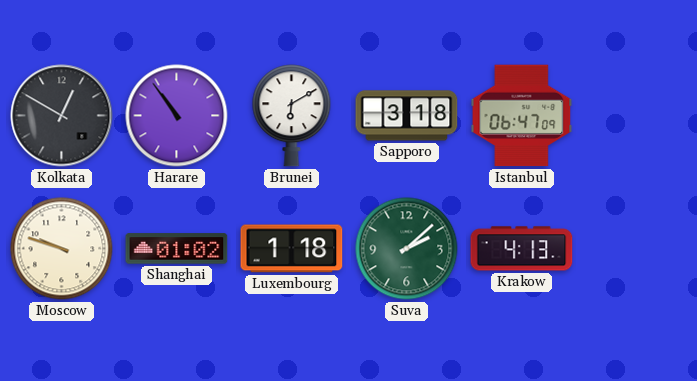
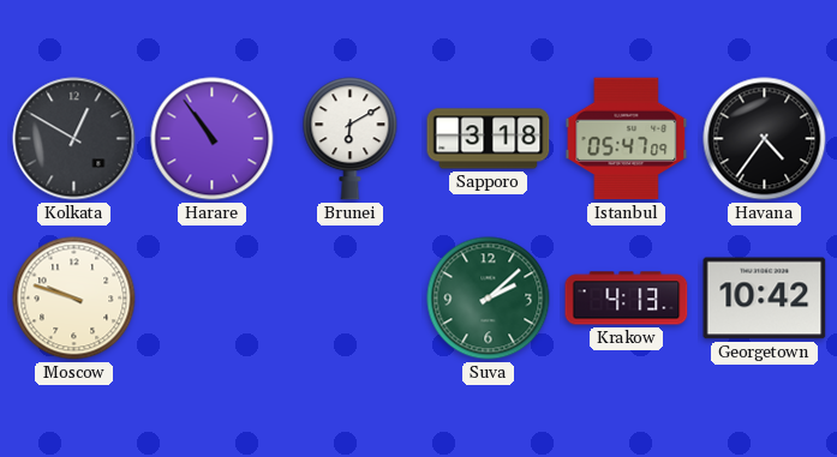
Istanbul: 06:47 -> 05:47
Havana: none -> 4:36
Shanghai: 01:02 -> none
Luxembourg: 1:18 -> none
Georgetown: none -> 10:42
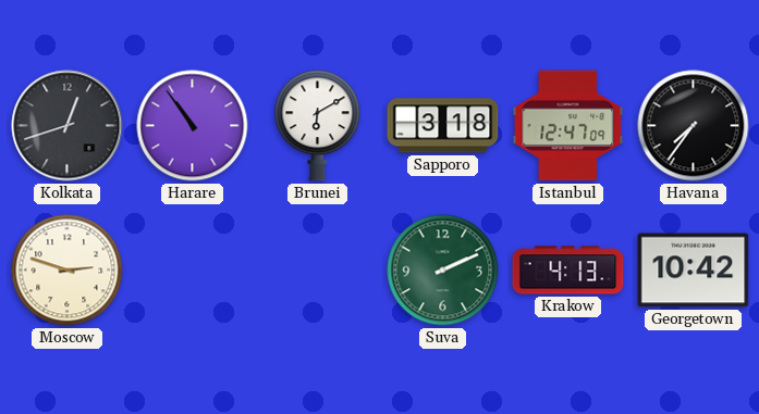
Kolkata: 12:50 -> 12:42
Istanbul: 05:47 -> 12:47
Havana: 4:36 -> 7:36
Moscow: 9:48 -> 2:48
Suva: 2:08 -> 2:11
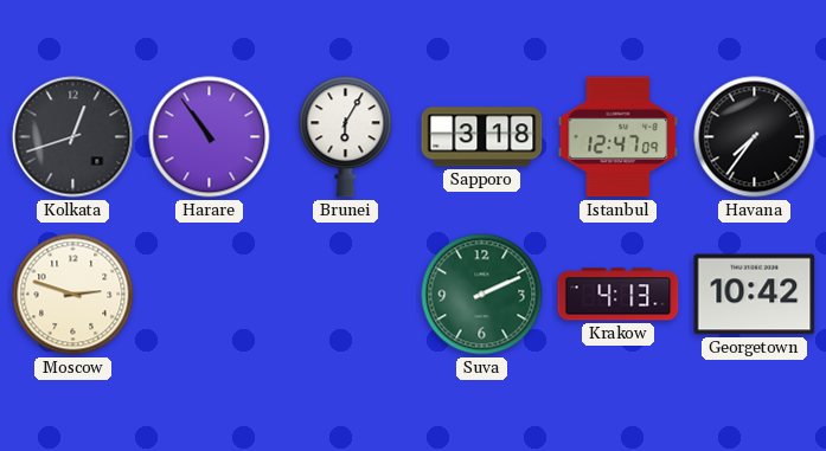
Brunei: 6:10 -> 6:05
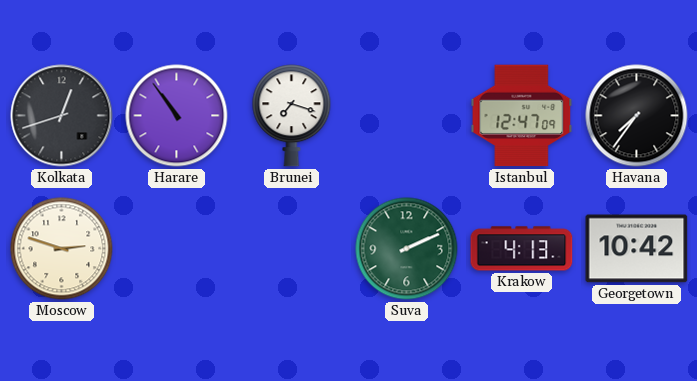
Brunei: 6:05 -> 7:18
Sapporo: 3:18 -> none
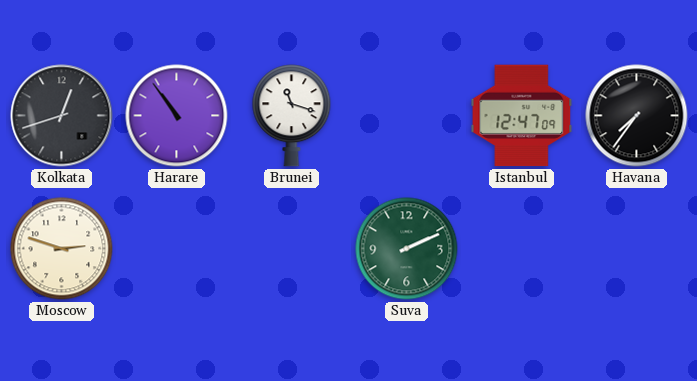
Brunei: 7:18 -> 11:18
Krakow: 4:13 -> none
Georgetown: 10:42 -> none
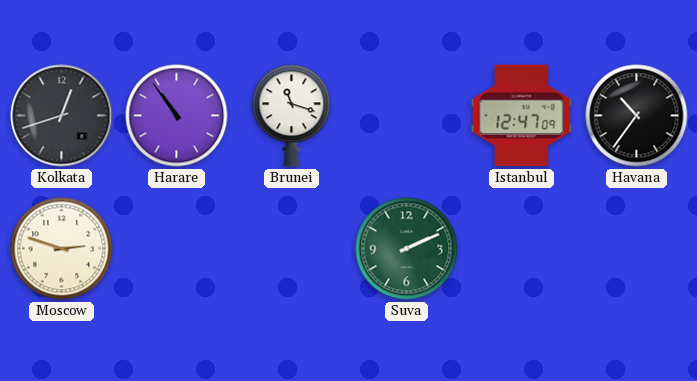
Havana: 7:36 -> 10:36
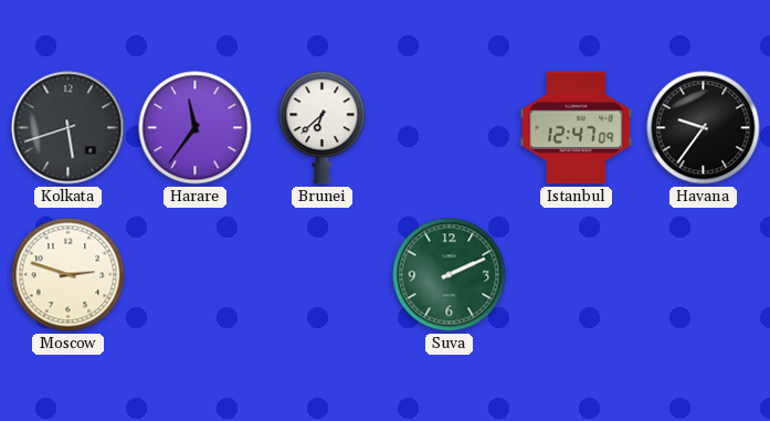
Kolkata: 12:42 -> 5:42
Harare: 10:54 -> 11:36
Brunei: 11:18 -> 6:38
Havana: 10:36 -> 9:36
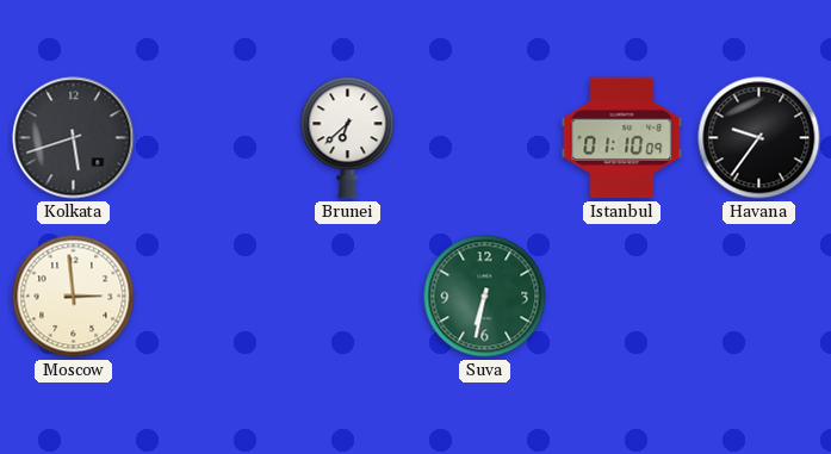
Harare: 11:36 -> none
Istanbul: 12:47 -> 01:10
Moscow: 2:48 -> 2:59
Suva: 2:11 -> 6:32
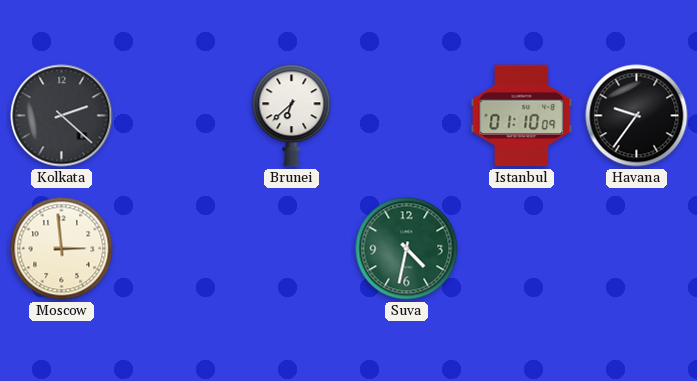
Kolkata: 5:42 -> 2:22
Suva: 6:32 -> 4:32
